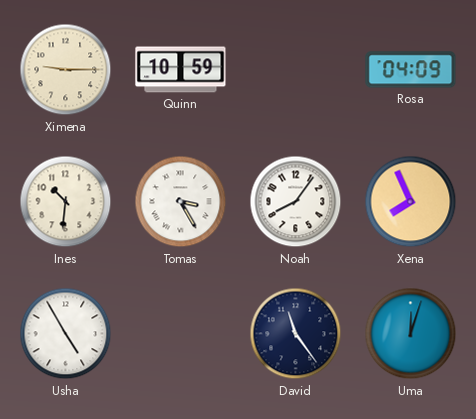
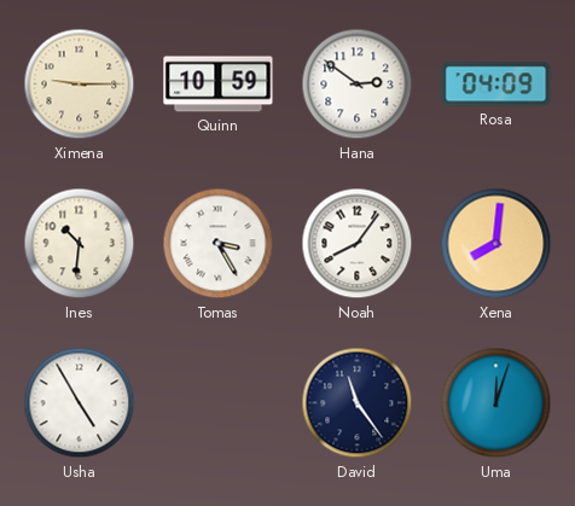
Hana: none -> 2:51
Xena: 7:56 -> 8:01
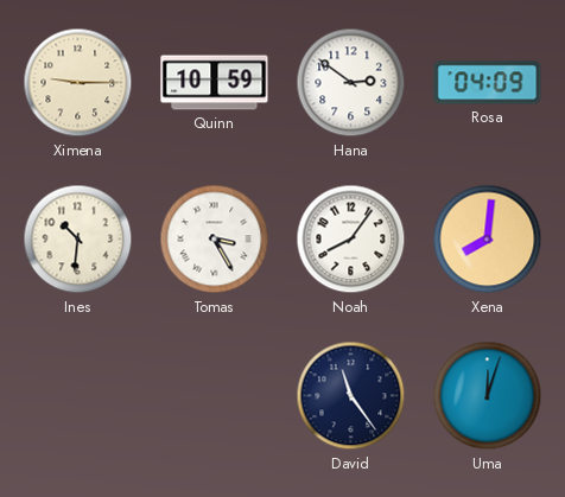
Usha: 4:55 -> none
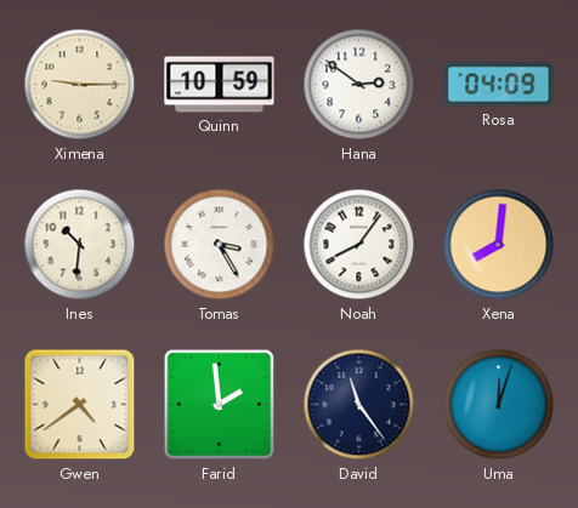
Gwen: none -> 4:39
Farid: none -> 1:59
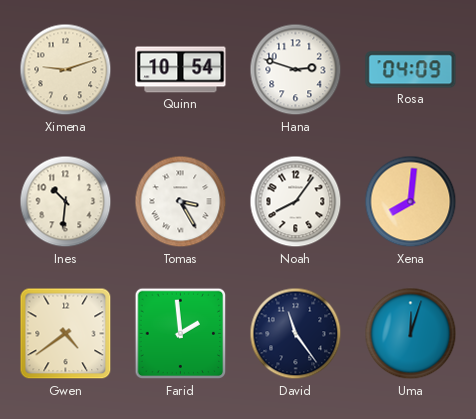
Ximena: 9:15 -> 9:12
Quinn: 10:59 -> 10:54
Hana: 2:51 -> 2:48
